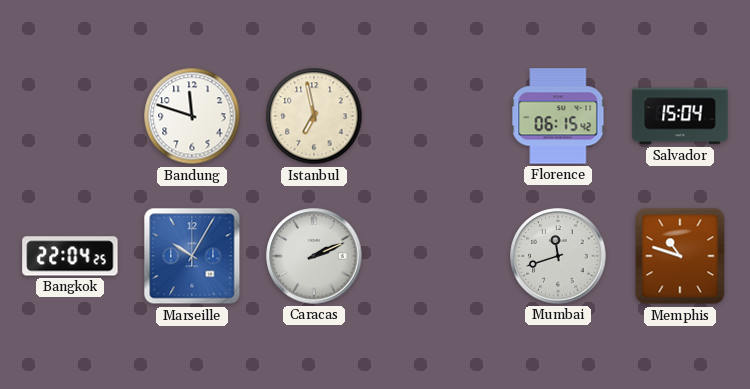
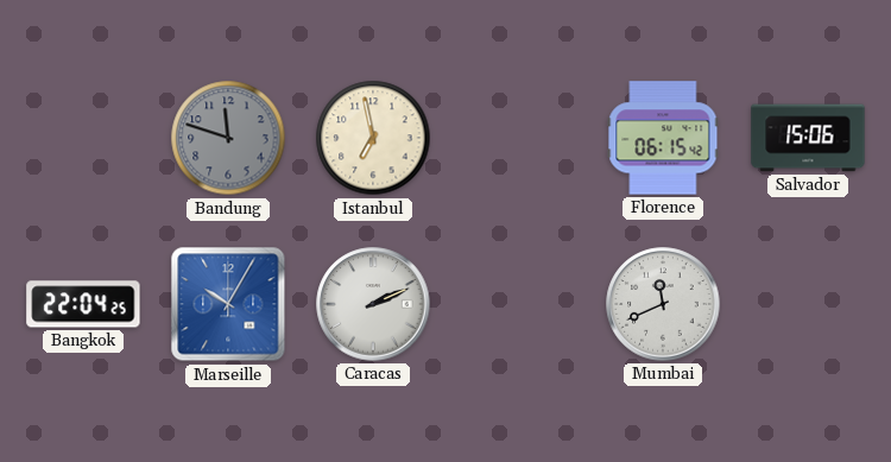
Bandung dial: white -> grey
Salvador: 15:04 -> 15:06
Mumbai: 11:42 -> 11:41
Memphis: 10:48 -> none
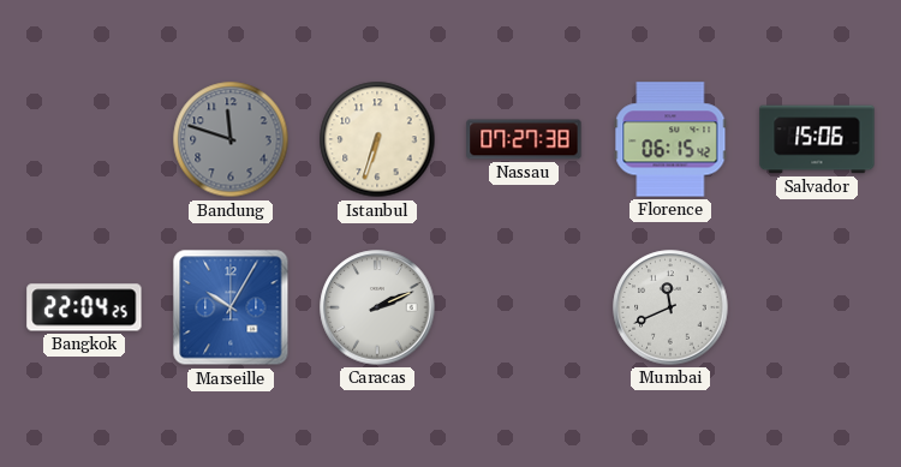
Istanbul: 6:58 -> 6:33
Nassau: none -> 07:27
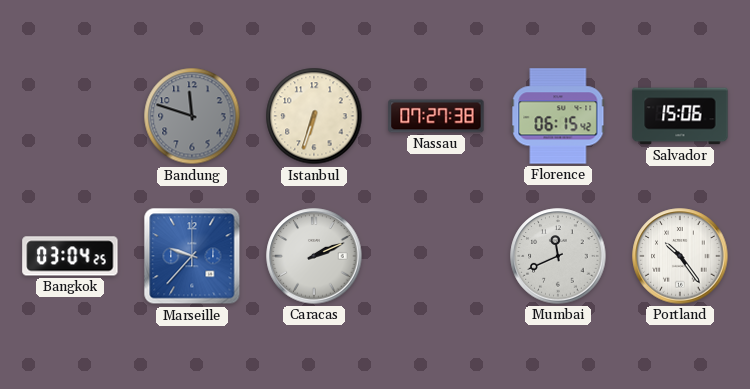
Bangkok: 22:04 -> 03:04
Marseille: 10:05 -> 9:37
Portland: none -> 10:24
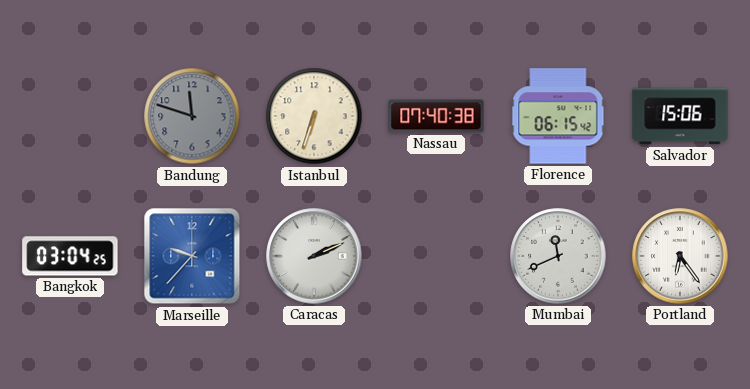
Nassau: 07:27 -> 07:40
Portland: 10:24 -> 6:24
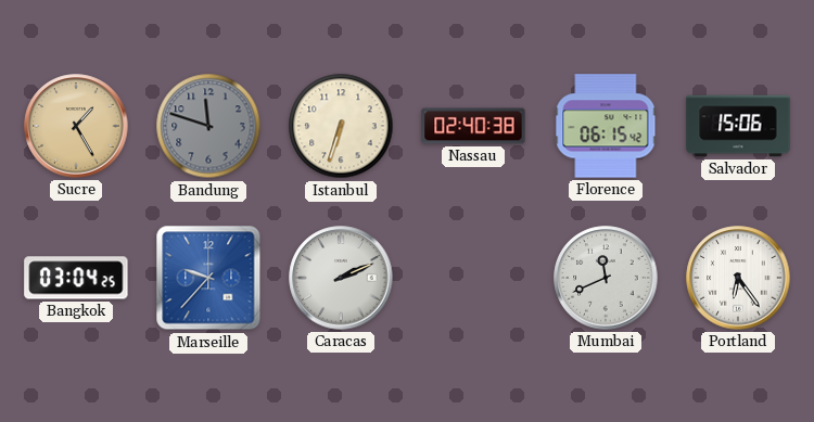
Sucre: none -> 1:25
Nassau: 07:40 -> 02:40
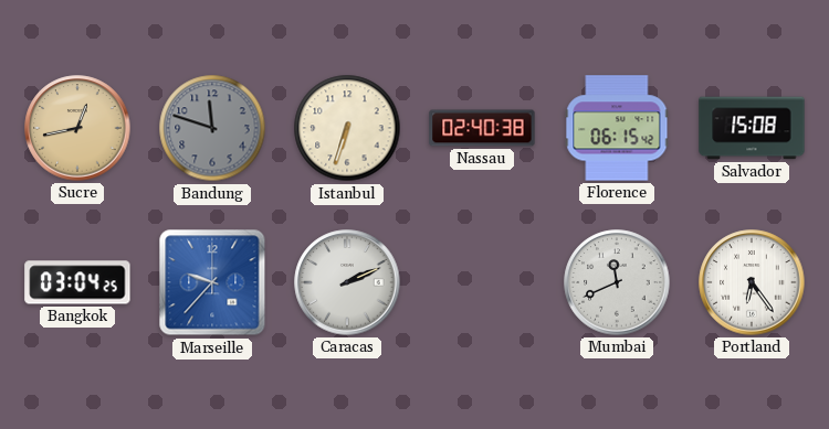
Sucre: 1:25 -> 12:43
Salvador: 15:06 -> 15:08
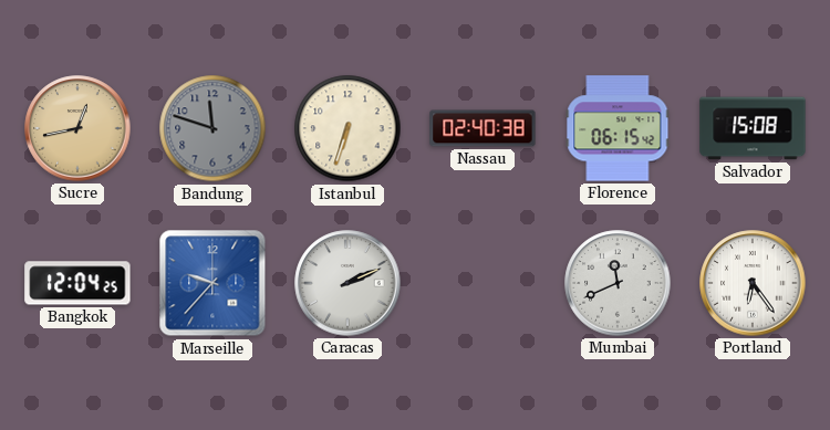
Bangkok: 03:04 -> 12:04
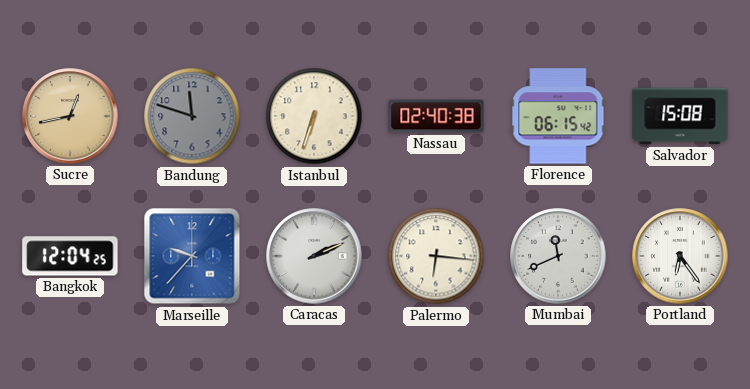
Palermo: none -> 6:16
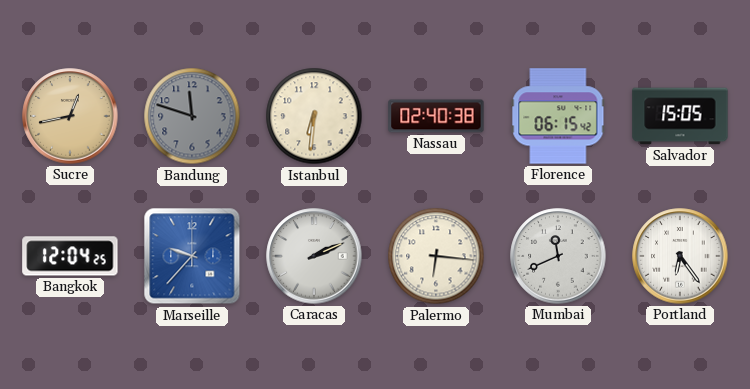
Istanbul: 6:33 -> 6:31
Salvador: 15:08 -> 15:05
